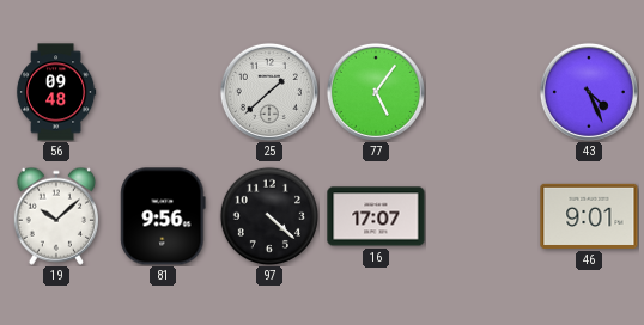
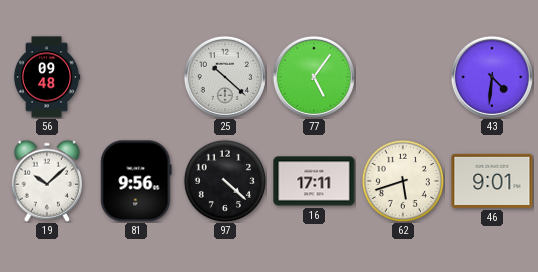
25: 1:38 -> 10:22
43: 4:26 -> 4:31
16: 17:07 -> 17:11
62: none -> 5:42
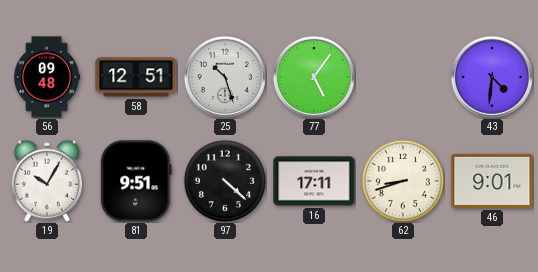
58: none -> 12:51
25: 10:22 -> 10:27
19: 10:08 -> 10:05
81: 9:56 -> 9:51
62: 5:42 -> 8:42
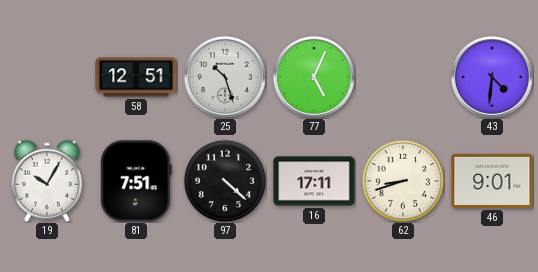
56: 09:48 -> none
77: 5:06 -> 5:04
81: 9:51 -> 7:51
